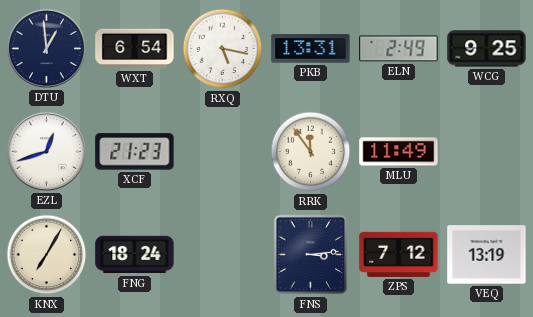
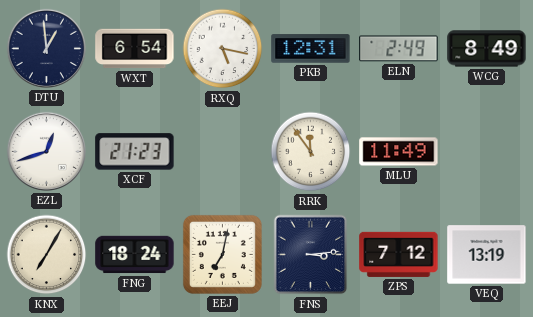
PKB: 13:31 -> 12:31
WCG: 9:25 -> 8:49
EEJ: none -> 7:02
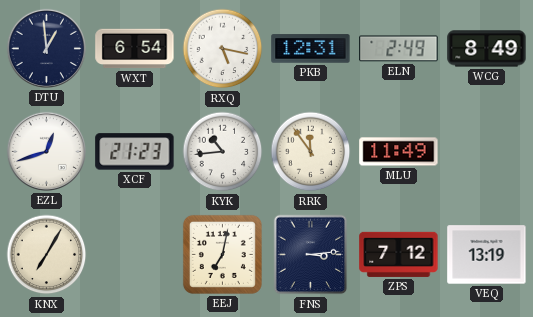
KYK: none -> 10:44
FNG: 18:24 -> none
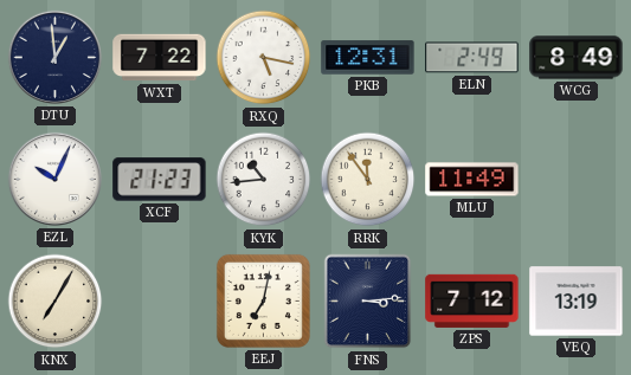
WXT: 6:54 -> 7:22
EZL: 12:42 -> 10:04
